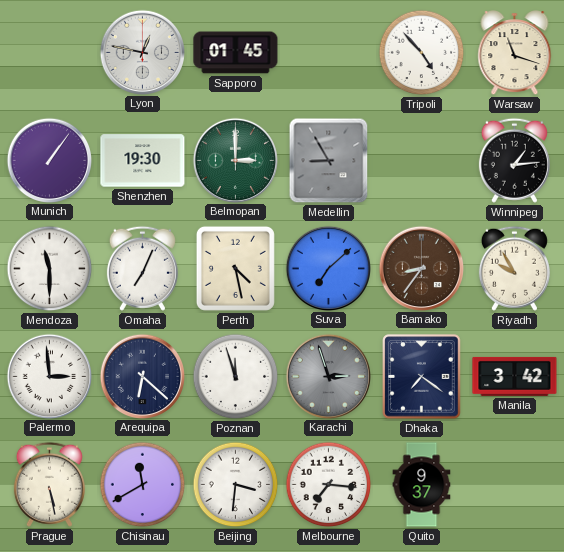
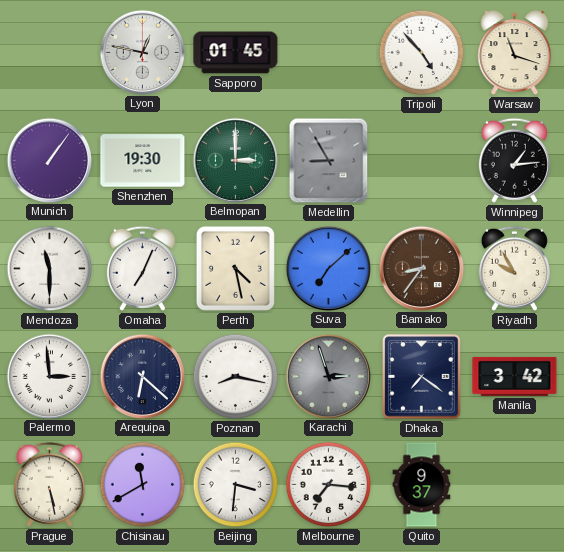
Poznan: 11:57 -> 8:17
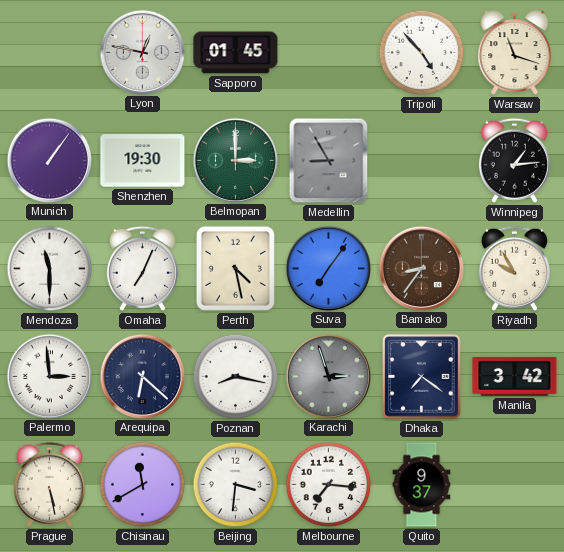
Suva: 7:08 -> 7:06
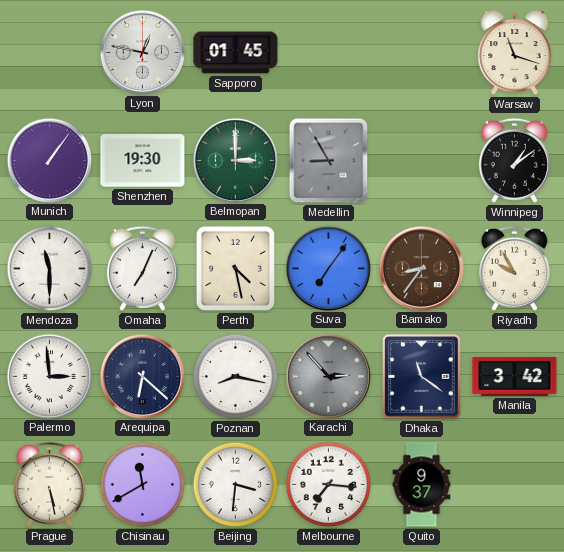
Tripoli: 4:53 -> none
Winnipeg: 1:14 -> 1:09
Karachi: 2:57 -> 2:53
Dhaka: 7:21 -> 11:21
